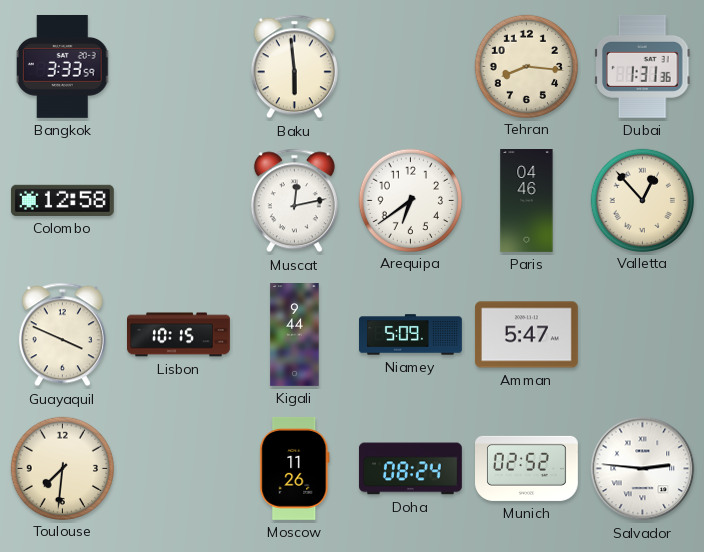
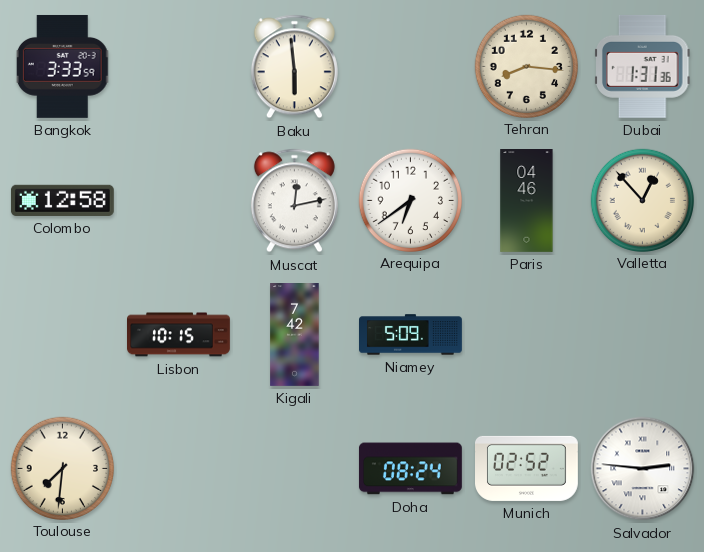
Guayaquil: 3:49 -> none
Kigali: 9:44 -> 7:42
Amman: 5:47 -> none
Moscow: 11:26 -> none
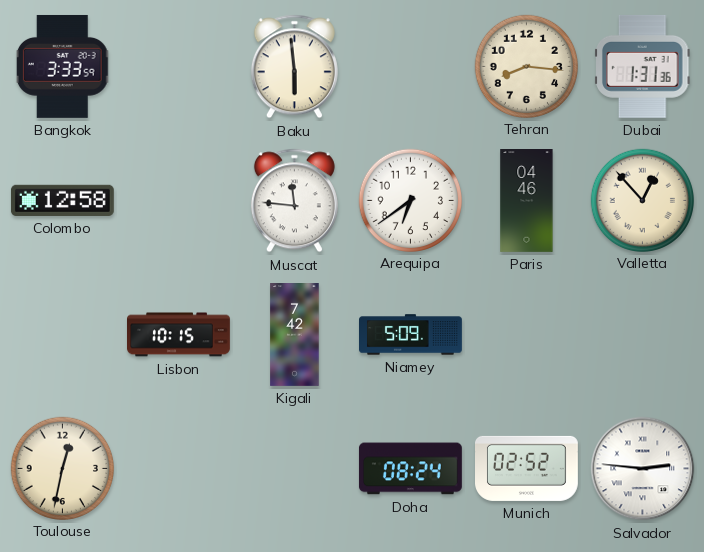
Muscat: 12:13 -> 11:46
Toulouse: 7:31 -> 12:32
